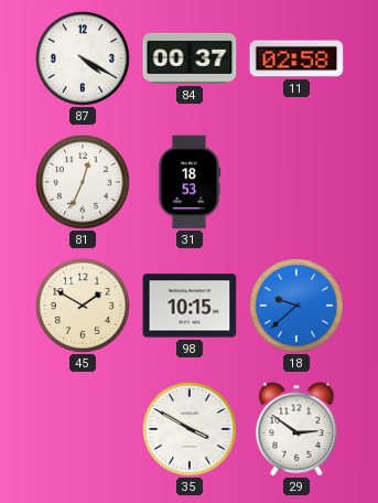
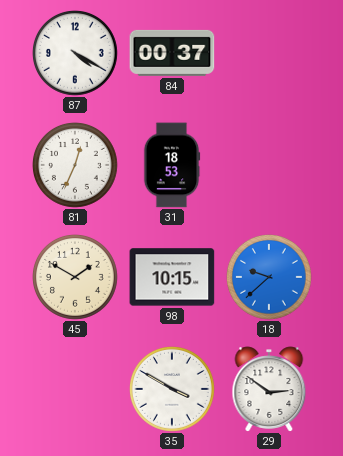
11: 02:58 -> none
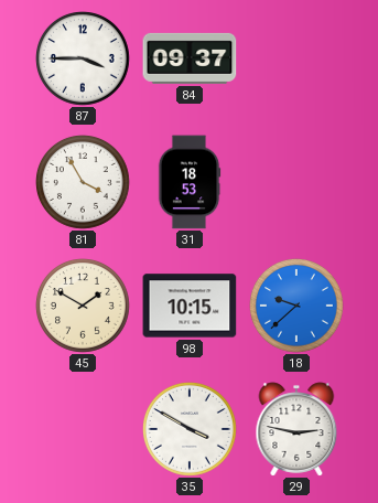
87: 4:20 -> 3:45
84: 00:37 -> 09:37
81: 12:34 -> 3:55
29: 2:51 -> 2:47
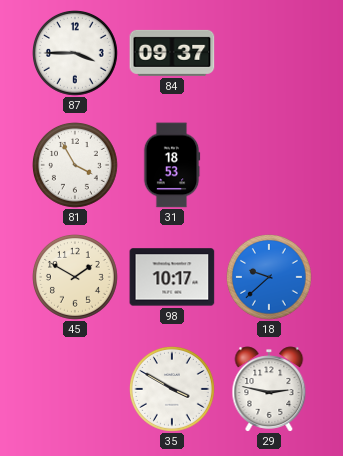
98: 10:15 -> 10:17
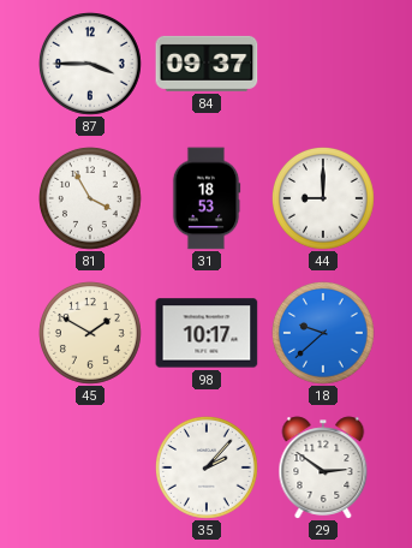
44: none -> 9:00
35: 3:50 -> 2:07
29: 2:47 -> 2:51
